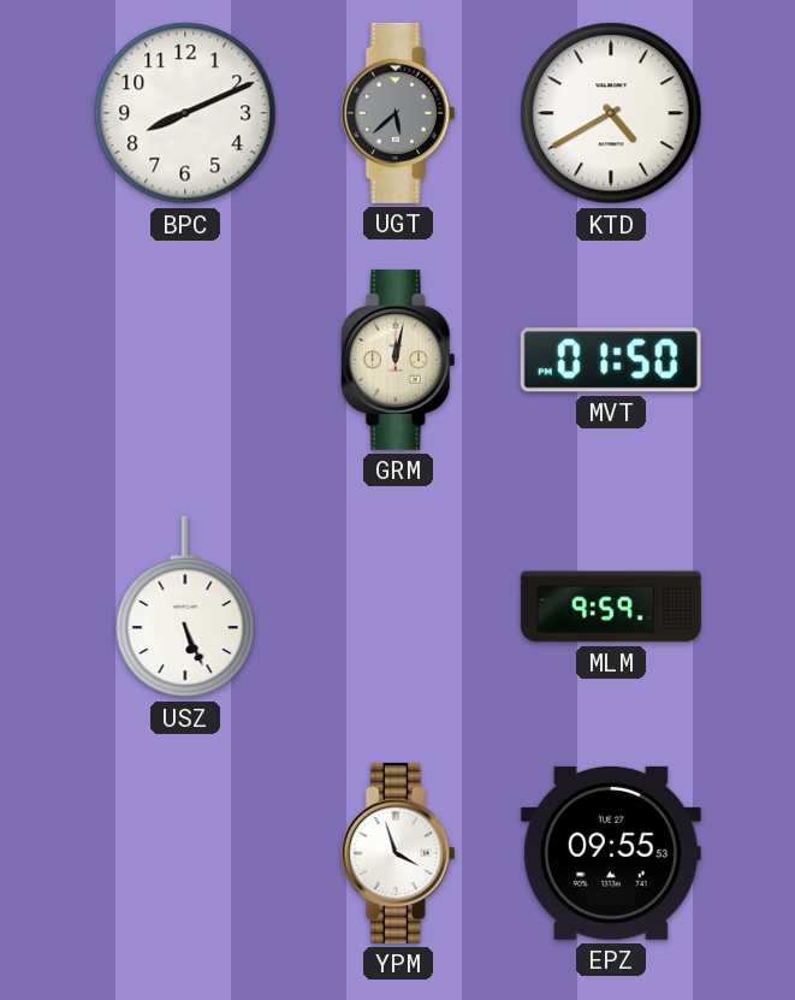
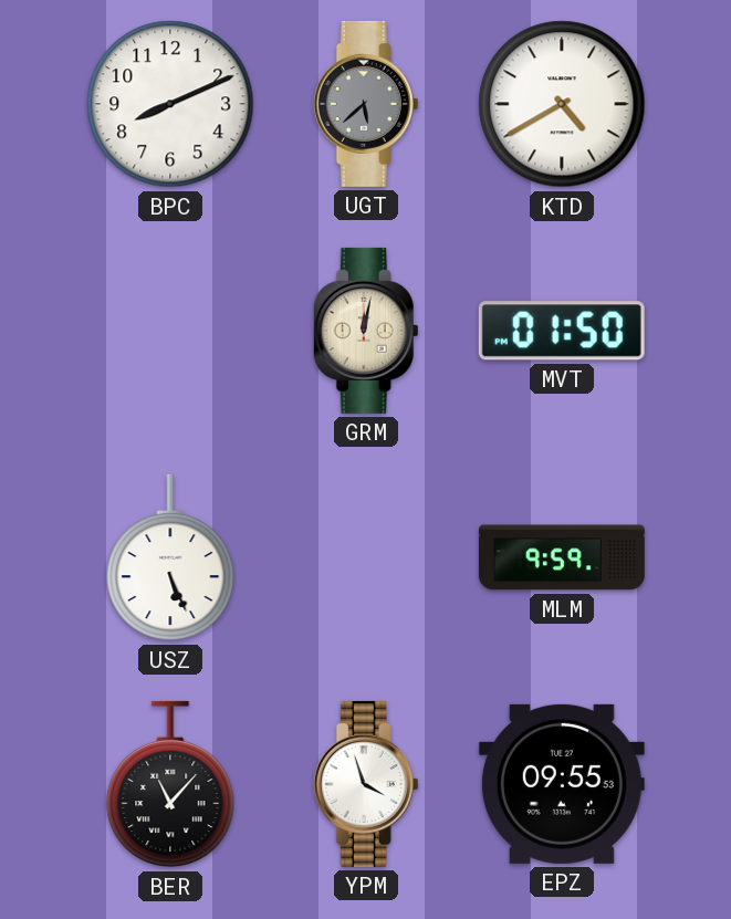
BER: none -> 11:07
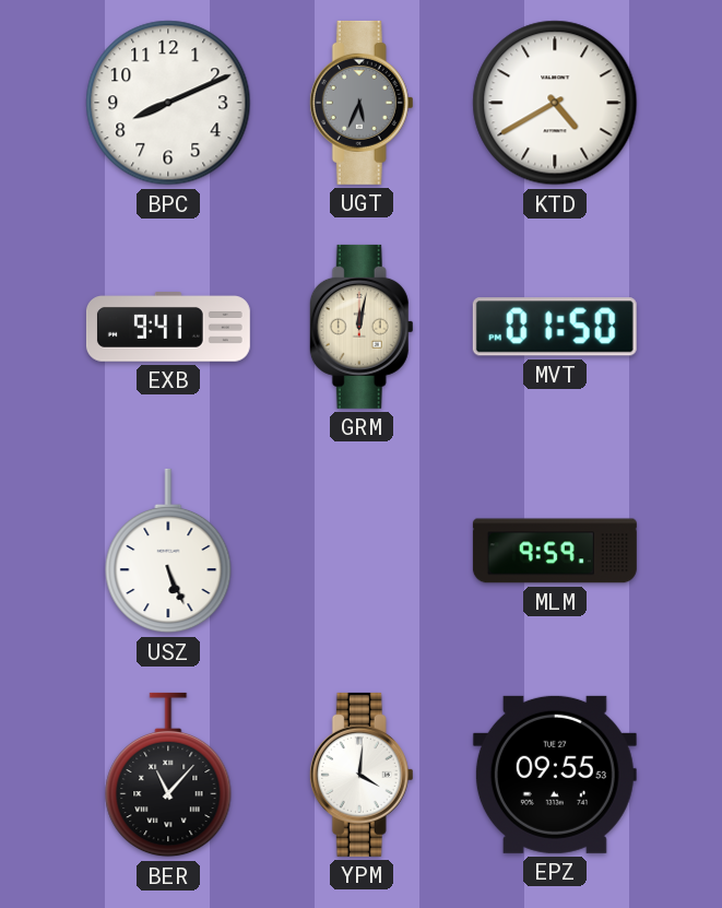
UGT: 5:38 -> 5:34
EXB: none -> 9:41
YPM: 3:57 -> 4:01
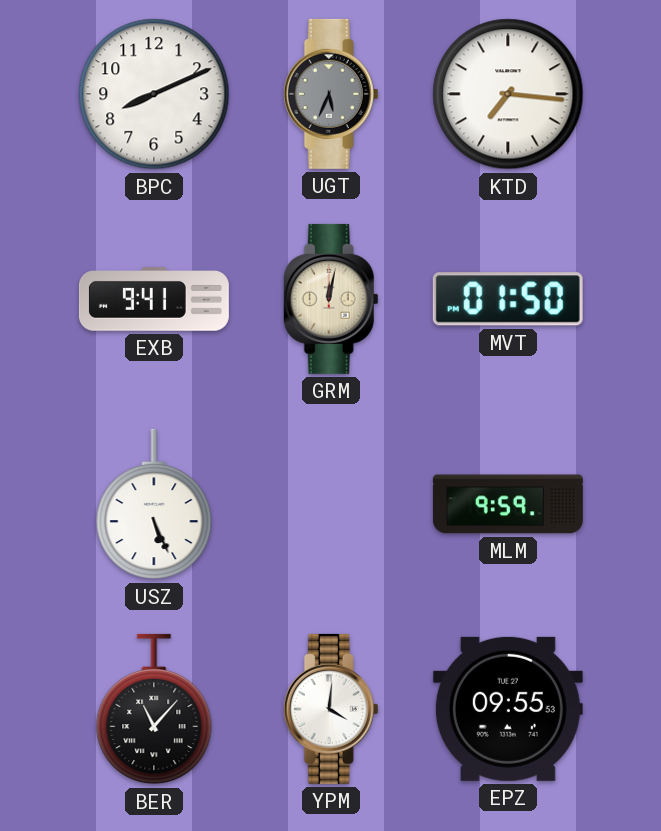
KTD: 4:40 -> 7:16
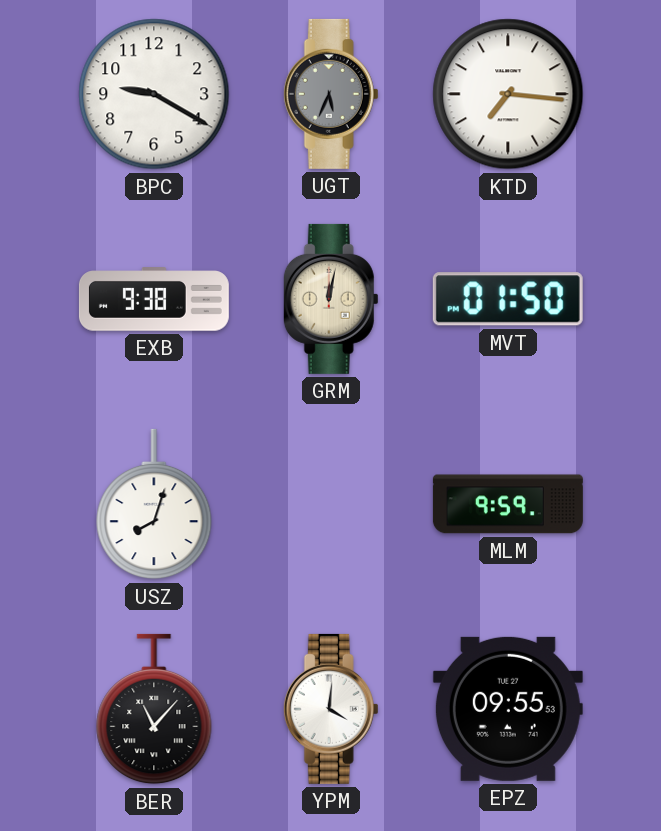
BPC: 8:11 -> 9:20
EXB: 9:41 -> 9:38
USZ: 5:26 -> 8:03
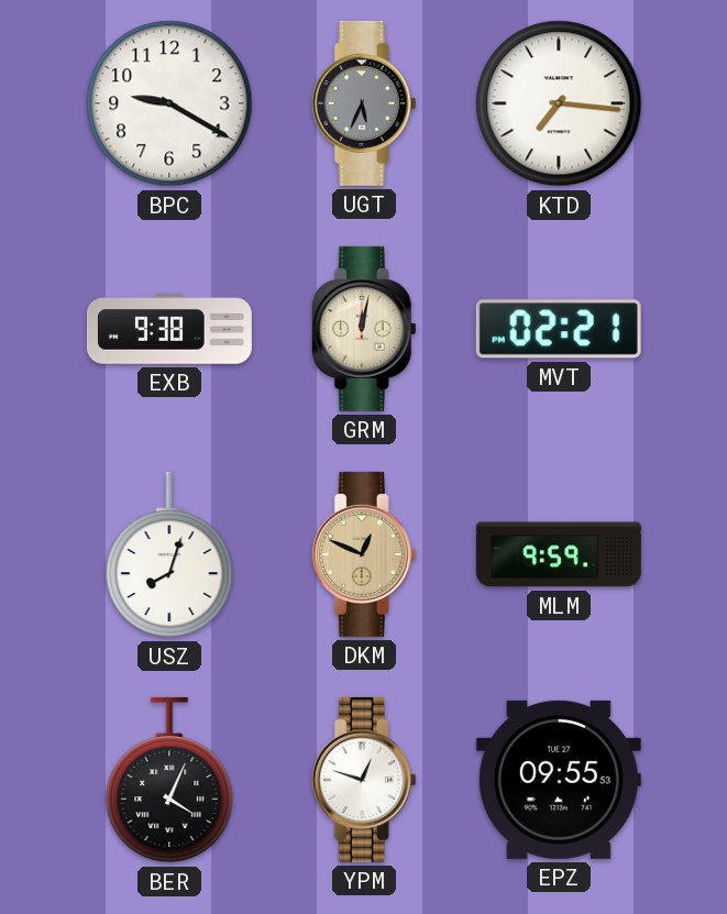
MVT: 01:50 -> 02:21
DKM: none -> 12:49
BER: 11:07 -> 4:04
YPM: 4:01 -> 12:48
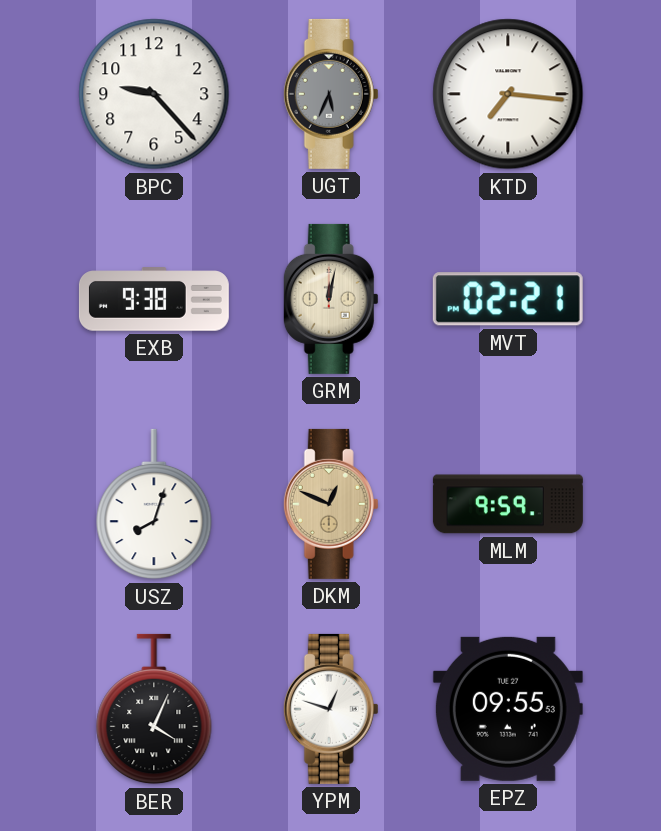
BPC: 9:20 -> 9:23
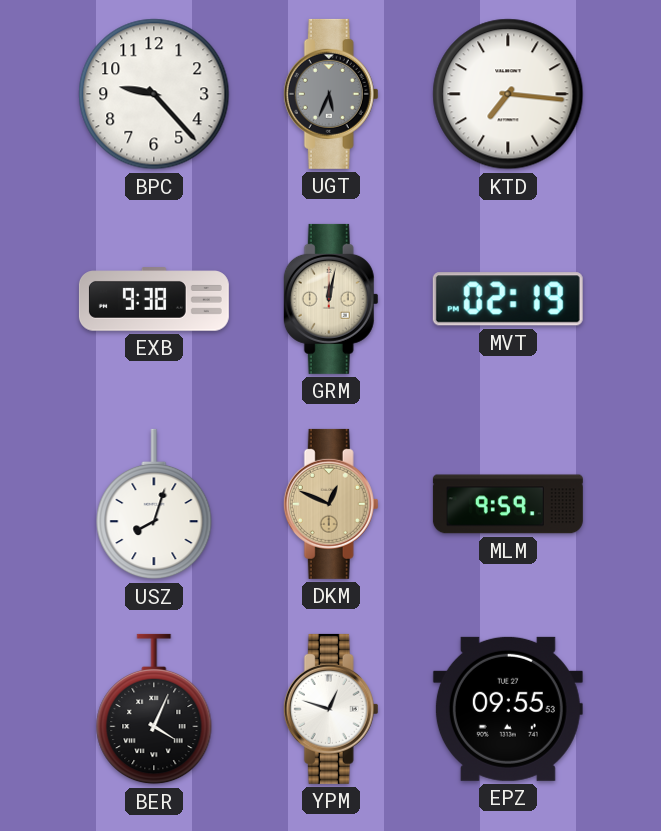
MVT: 02:21 -> 02:19
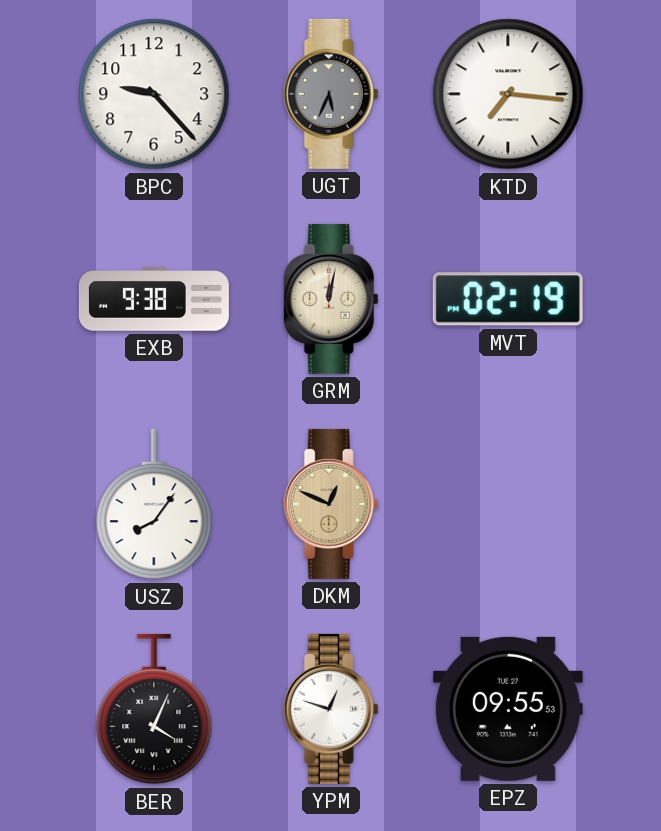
USZ: 8:03 -> 8:06
MLM: 9:59 -> none
